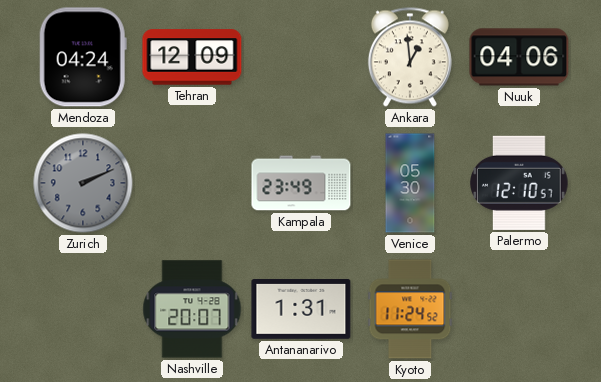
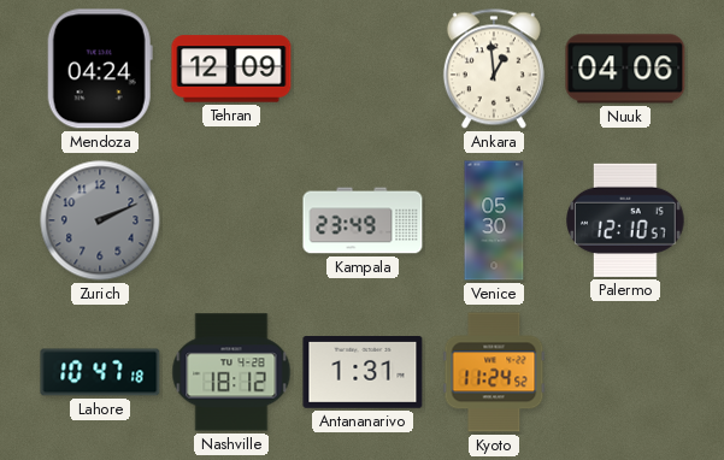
Lahore: none -> 10:47
Nashville: 20:07 -> 18:12
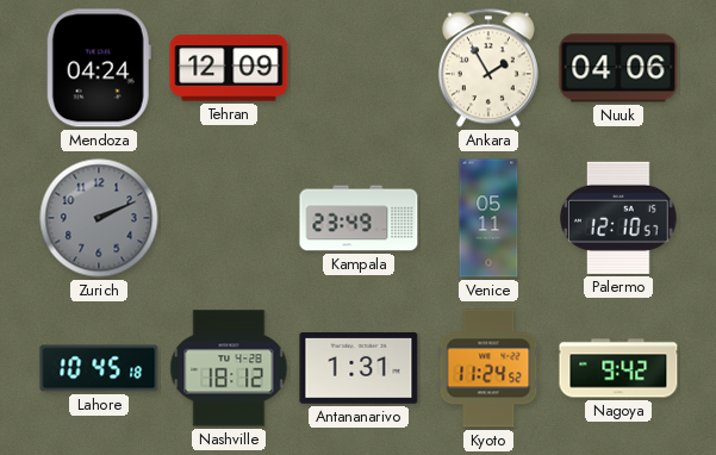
Ankara: 12:59 -> 1:55
Venice: 05:30 -> 05:11
Lahore: 10:47 -> 10:45
Nagoya: none -> 9:42
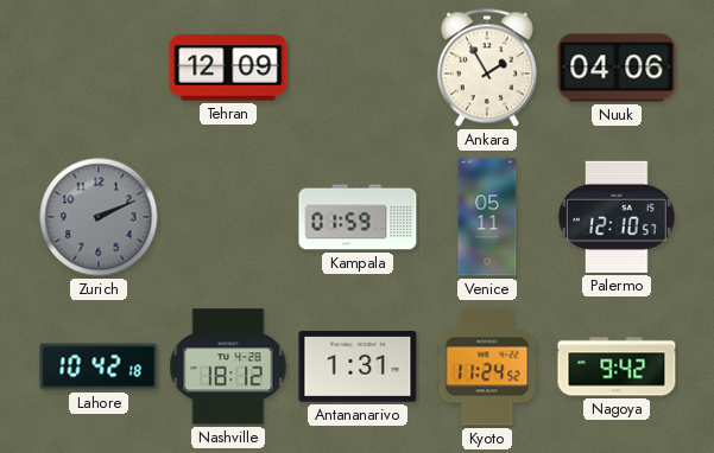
Mendoza: 04:24 -> none
Kampala: 23:49 -> 01:59
Lahore: 10:45 -> 10:42
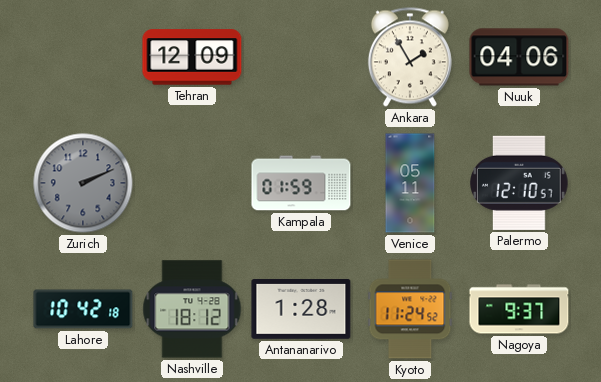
Antananarivo: 1:31 -> 1:28
Nagoya: 9:42 -> 9:37
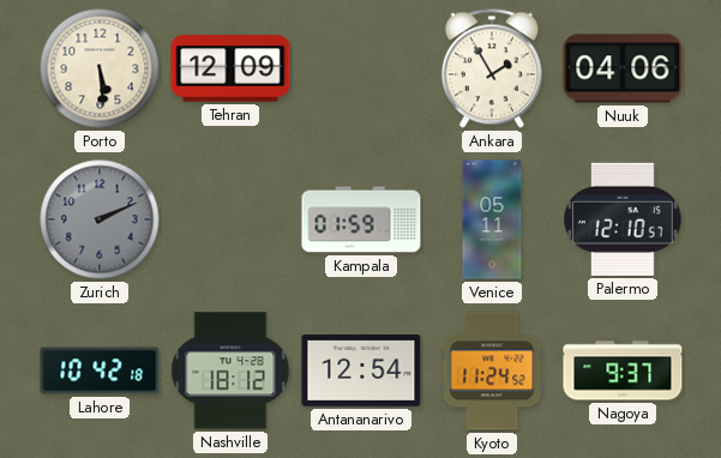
Porto: none -> 5:29
Antananarivo: 1:28 -> 12:54
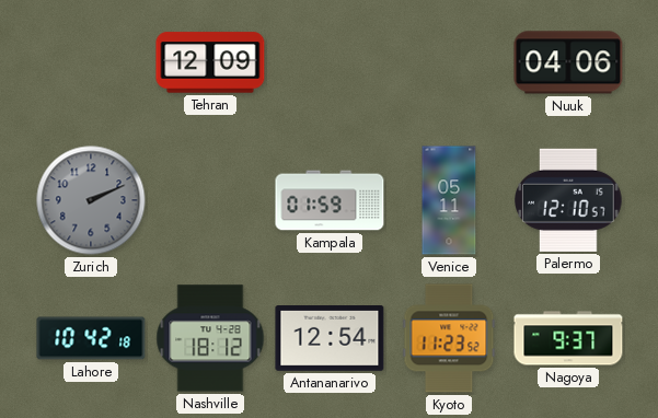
Porto: 5:29 -> none
Ankara: 1:55 -> none
Kyoto: 11:24 -> 11:23
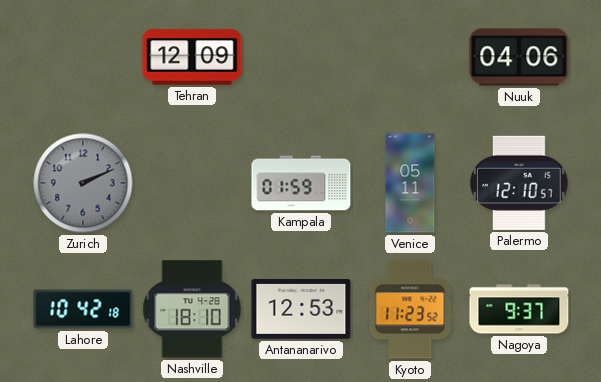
Nashville: 18:12 -> 18:10
Antananarivo: 12:54 -> 12:53
